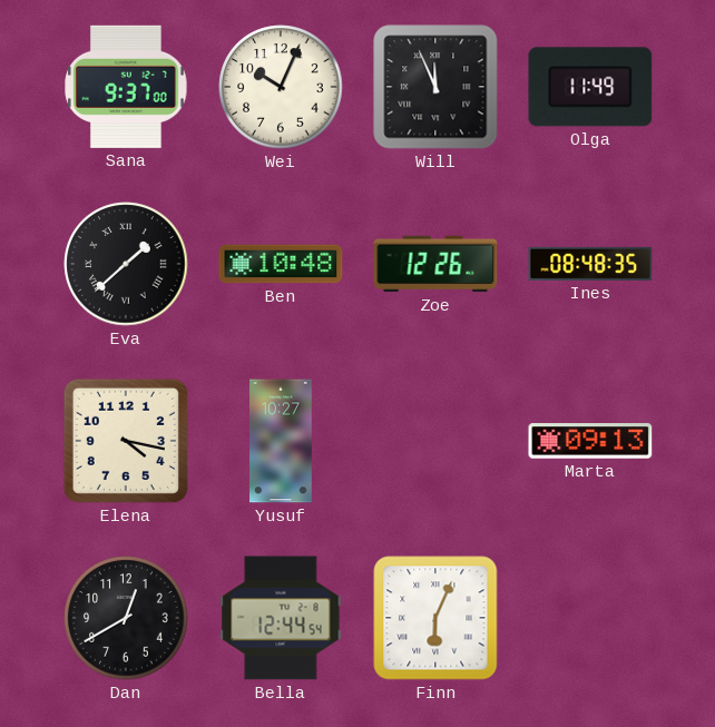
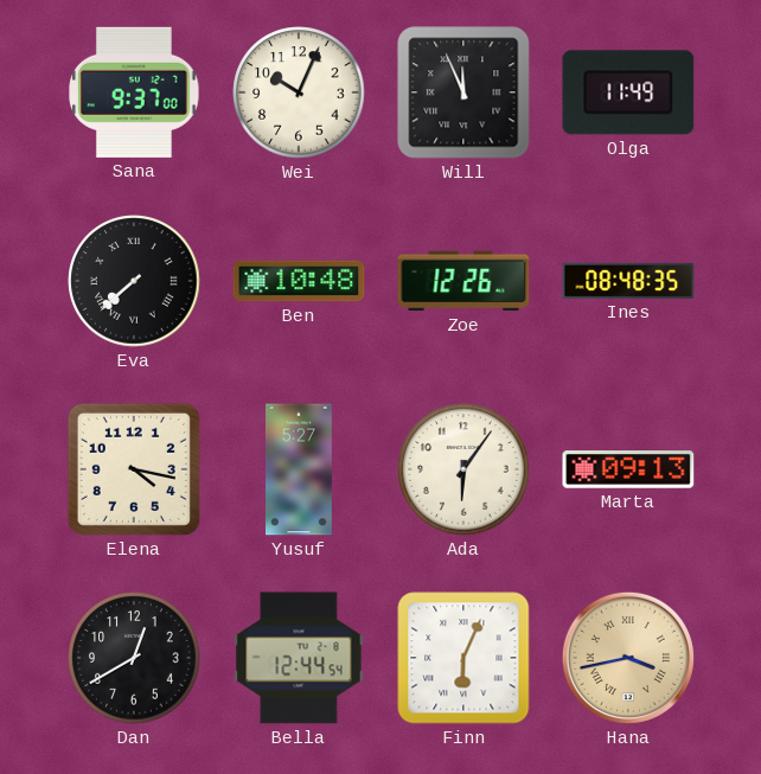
Eva: 1:38 -> 7:38
Yusuf: 10:27 -> 5:27
Ada: none -> 6:06
Hana: none -> 3:43
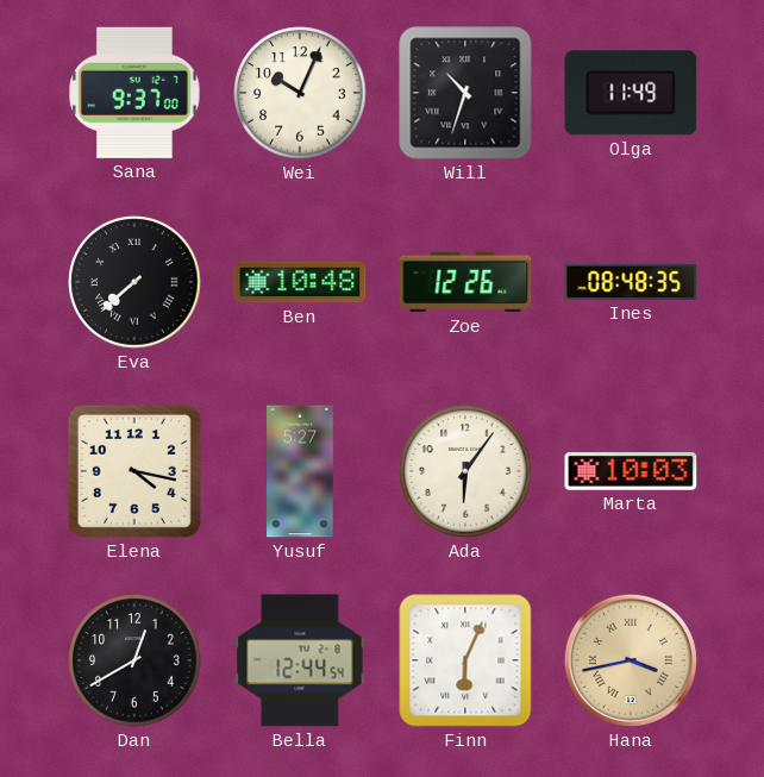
Will: 11:56 -> 10:33
Marta: 09:13 -> 10:03
